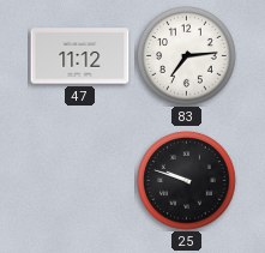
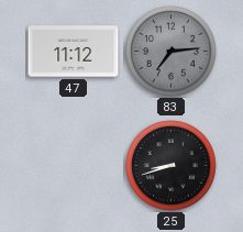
83 dial: white -> grey
25: 9:48 -> 8:42
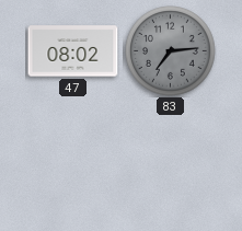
47: 11:12 -> 08:02
25: 8:42 -> none
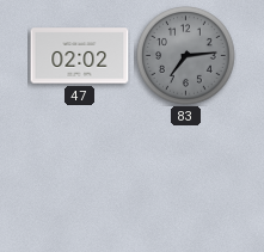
47: 08:02 -> 02:02
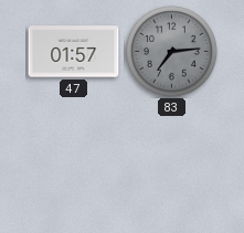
47: 02:02 -> 01:57
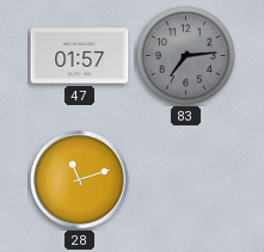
28: none -> 11:12
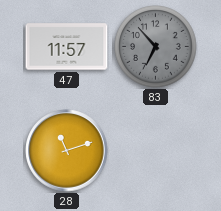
47: 01:57 -> 11:57
83: 7:14 -> 6:53
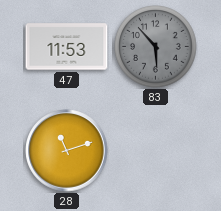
47: 11:57 -> 11:53
83: 6:53 -> 5:53
